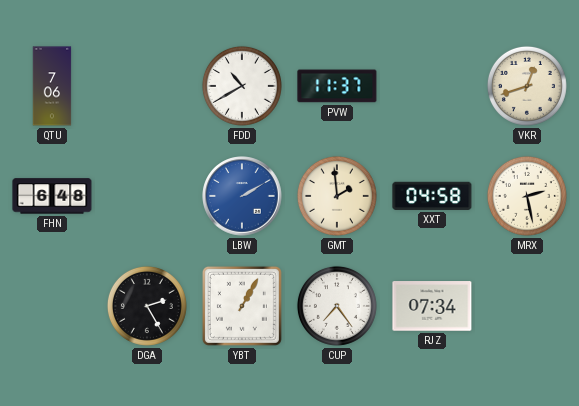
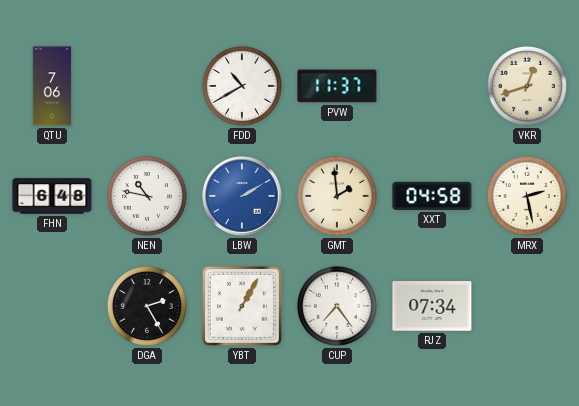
NEN: none -> 10:47
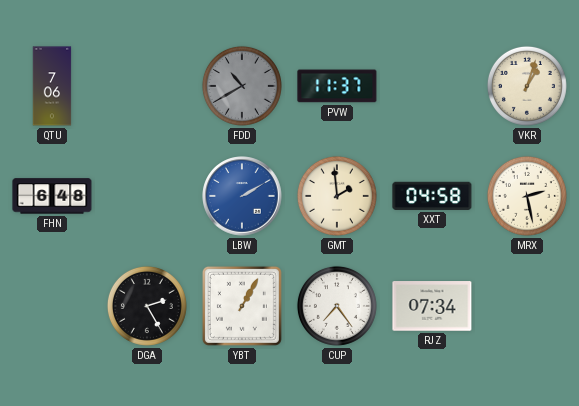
FDD dial: white -> grey
VKR: 12:42 -> 1:03
NEN: 10:47 -> none
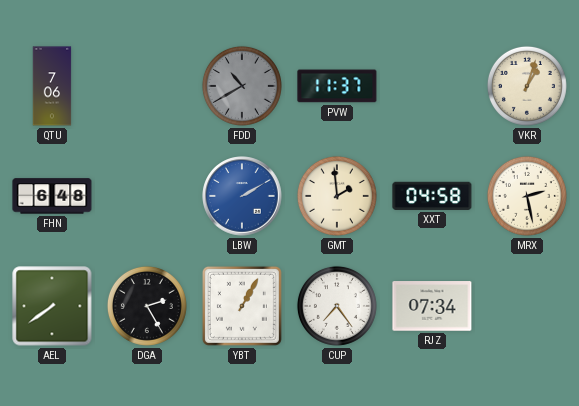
AEL: none -> 7:39
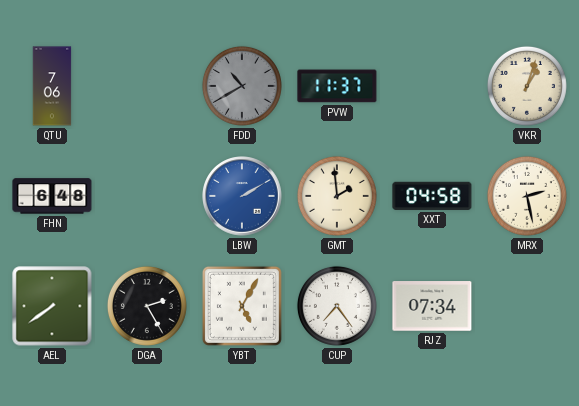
YBT: 1:05 -> 5:05
